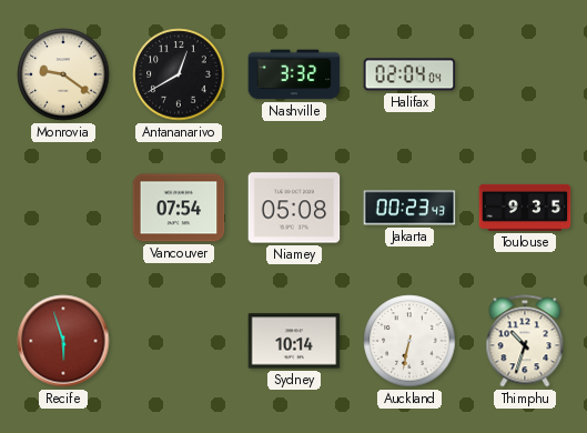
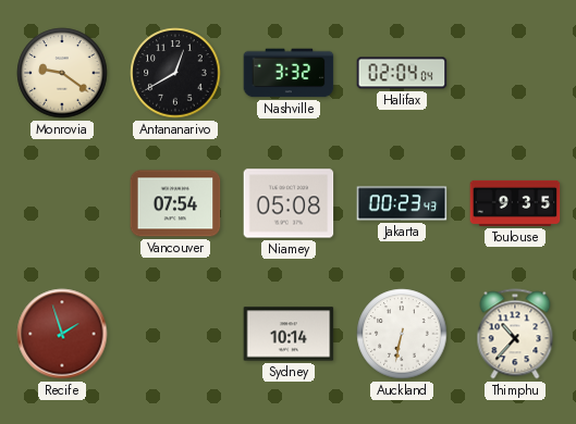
Recife: 5:57 -> 1:57
Thimphu: 10:33 -> 10:37
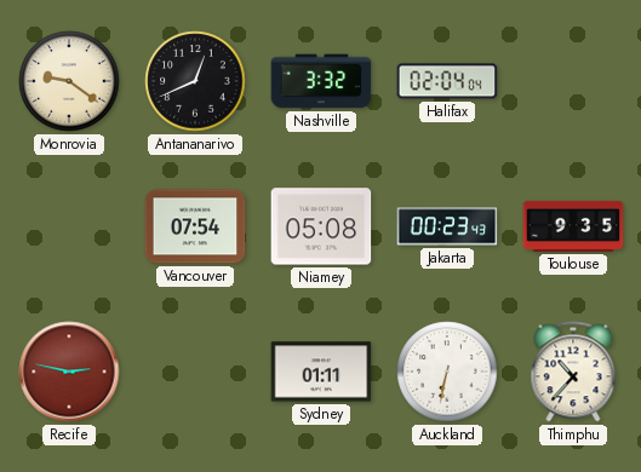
Antananarivo: 12:40 -> 12:41
Recife: 1:57 -> 2:47
Sydney: 10:14 -> 01:11
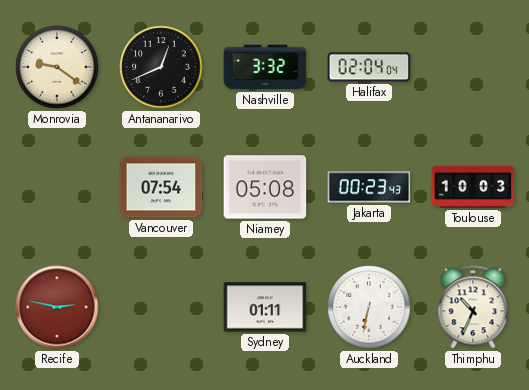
Toulouse: 9:35 -> 10:03
Thimphu: 10:37 -> 10:34
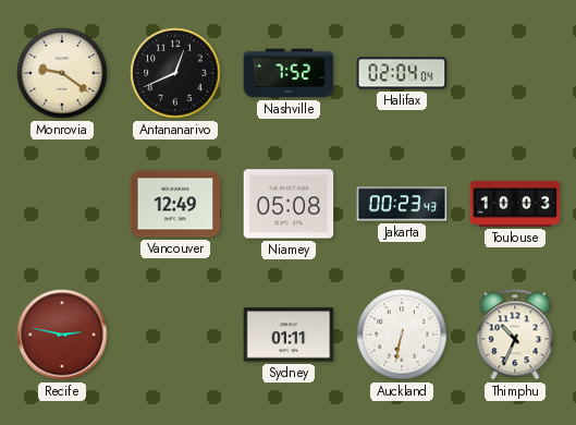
Nashville: 3:32 -> 7:52
Vancouver: 07:54 -> 12:49
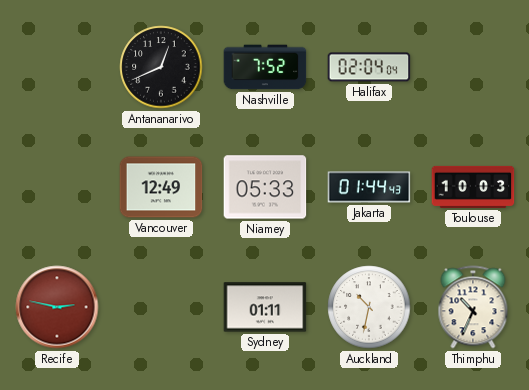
Monrovia: 9:21 -> none
Niamey: 05:08 -> 05:33
Jakarta: 00:23 -> 01:44
Auckland: 6:32 -> 10:32
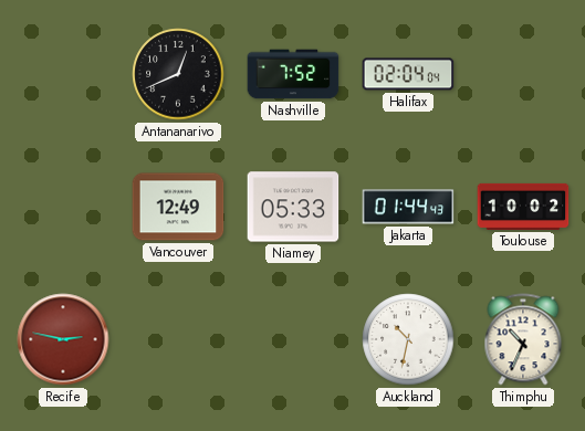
Toulouse: 10:03 -> 10:02
Sydney: 01:11 -> none
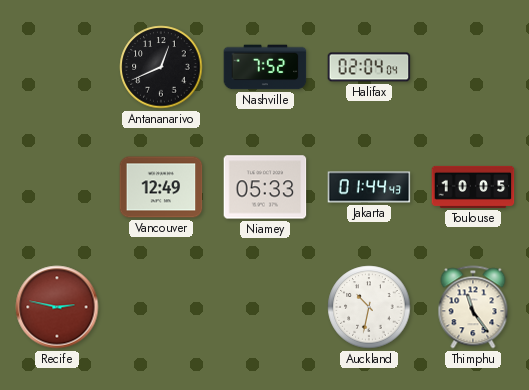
Toulouse: 10:02 -> 10:05
Thimphu: 10:34 -> 11:24
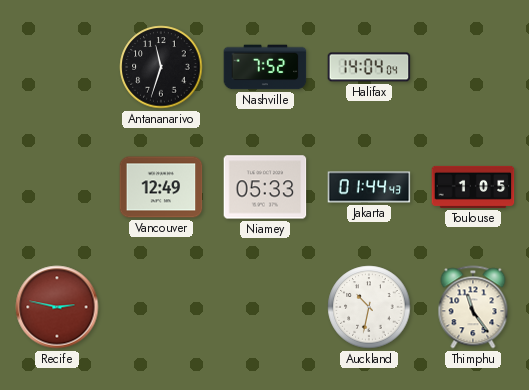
Antananarivo: 12:41 -> 11:33
Halifax: 02:04 -> 14:04
Toulouse: 10:05 -> 1:05
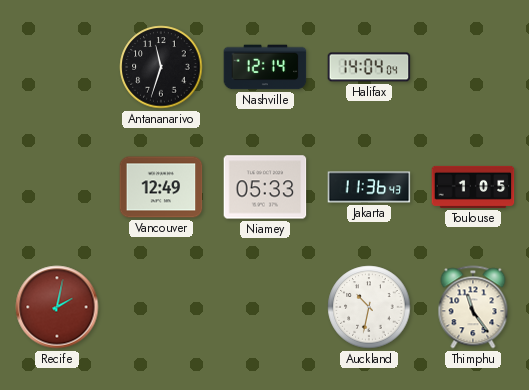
Nashville: 7:52 -> 12:14
Jakarta: 01:44 -> 11:36
Recife: 2:47 -> 2:02
